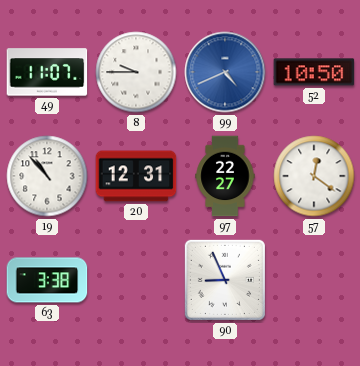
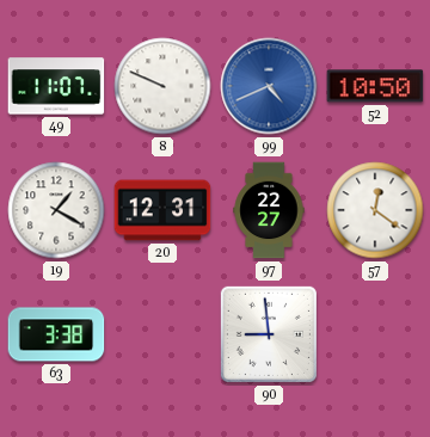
8: 9:45 -> 9:49
19: 10:53 -> 1:20
90: 8:56 -> 8:59
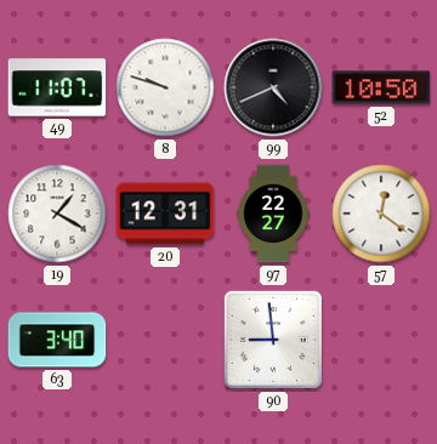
8: 9:49 -> 9:48
99 dial: blue -> black
63: 3:38 -> 3:40
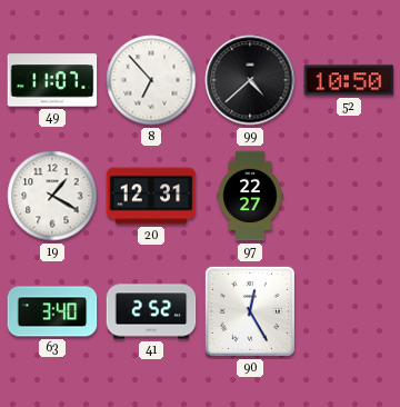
8: 9:48 -> 6:53
99: 4:41 -> 4:38
57: 12:21 -> none
41: none -> 2:52
90: 8:59 -> 12:25
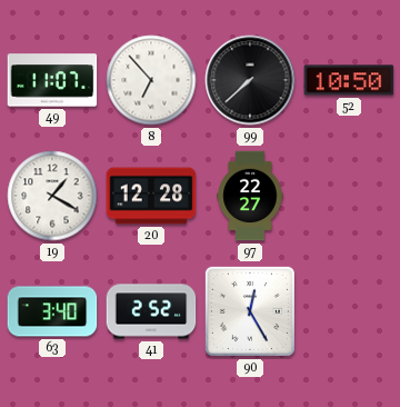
99: 4:38 -> 7:38
20: 12:31 -> 12:28
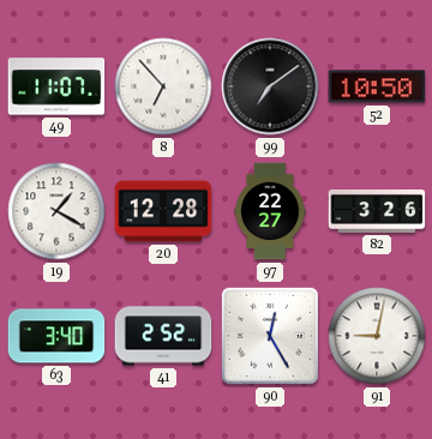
99: 7:38 -> 7:09
82: none -> 3:26
91: none -> 9:02
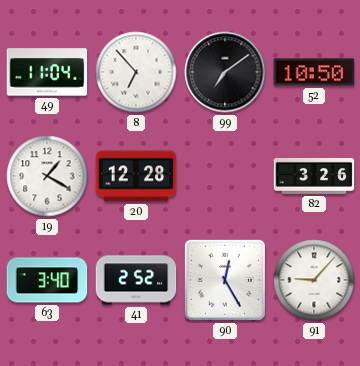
49: 11:07 -> 11:04
97: 22:27 -> none
91: 9:02 -> 9:07
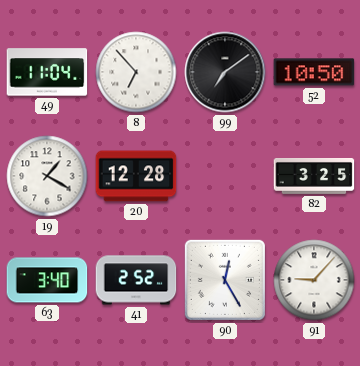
82: 3:26 -> 3:25
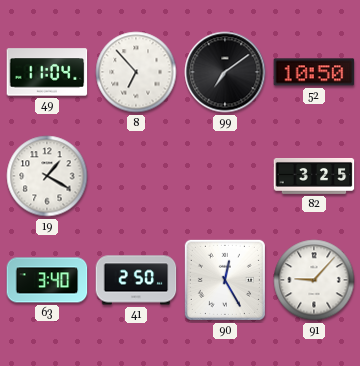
20: 12:28 -> none
41: 2:52 -> 2:50
